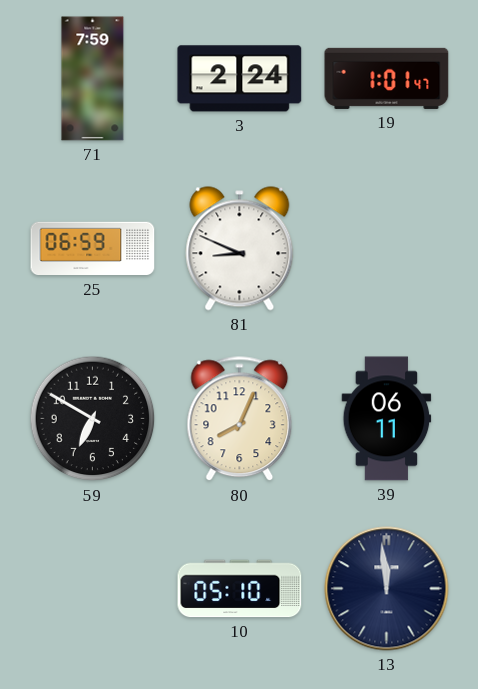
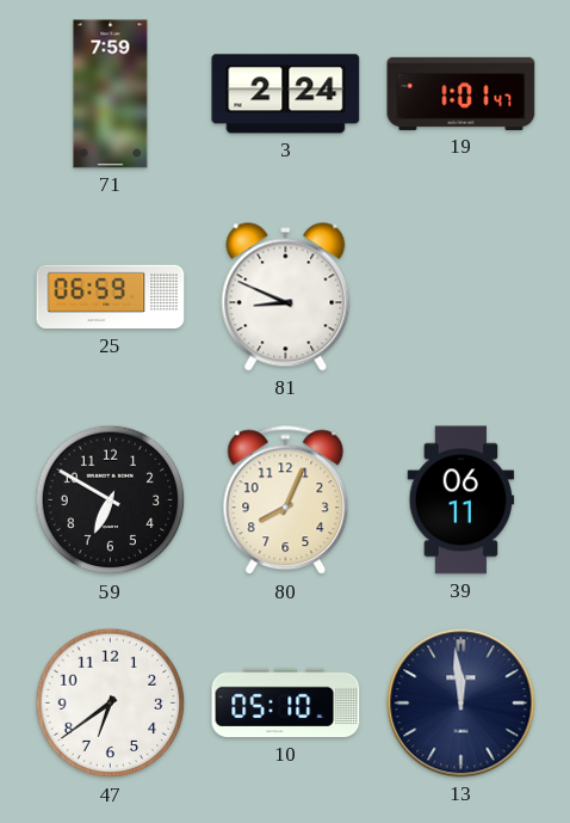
47: none -> 6:39
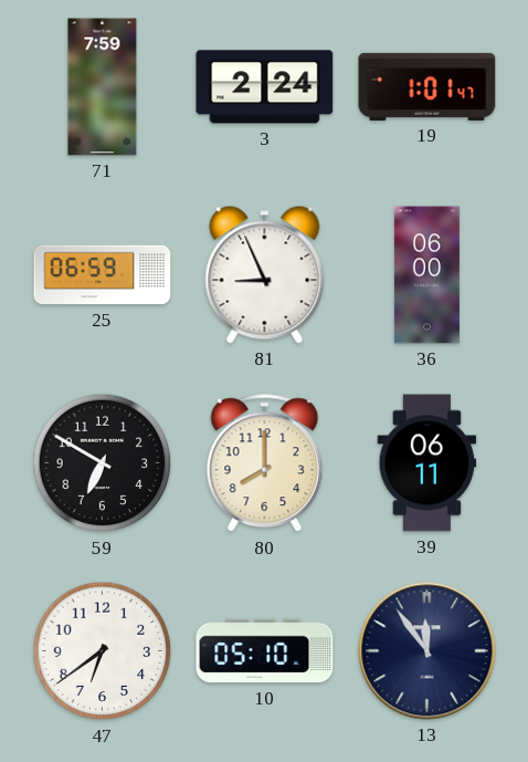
81: 8:49 -> 8:56
36: none -> 06:00
80: 8:04 -> 8:00
13: 11:59 -> 11:54
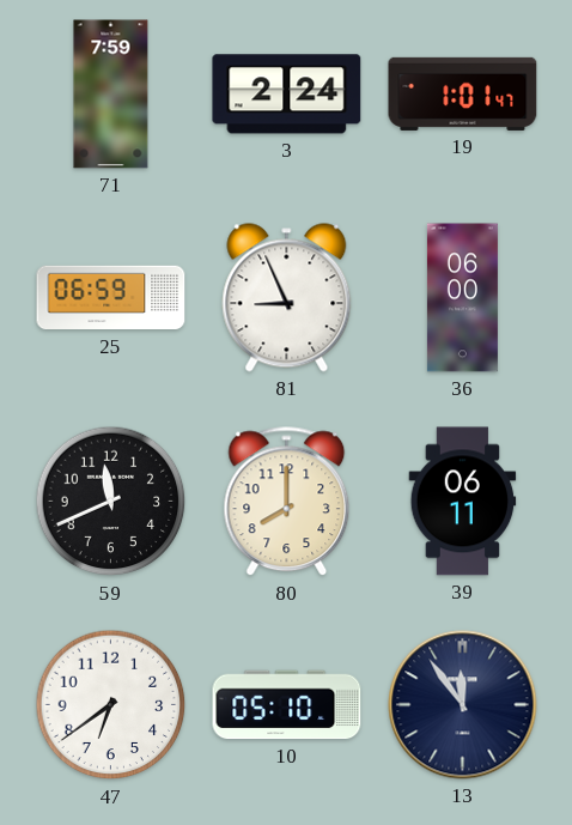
59: 6:50 -> 11:41
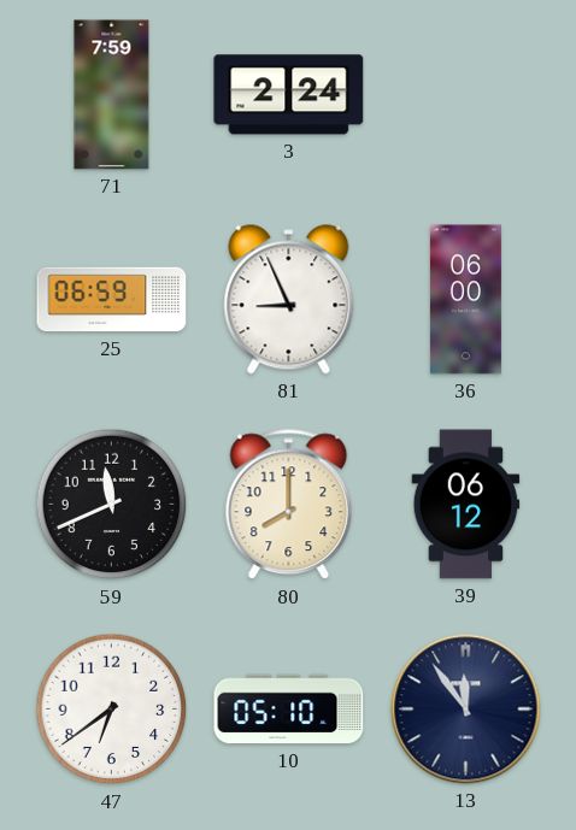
19: 1:01 -> none
39: 06:11 -> 06:12
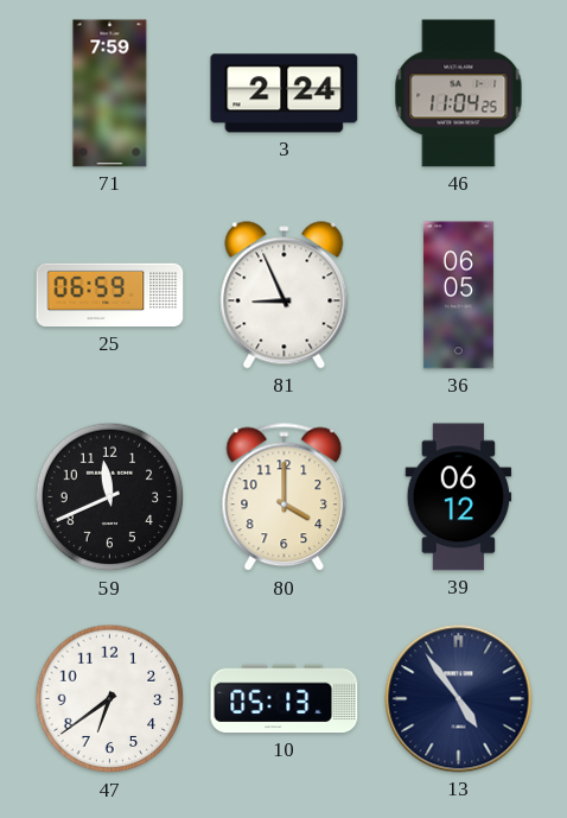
46: none -> 11:04
36: 06:00 -> 06:05
80: 8:00 -> 4:00
10: 05:10 -> 05:13
13: 11:54 -> 4:54
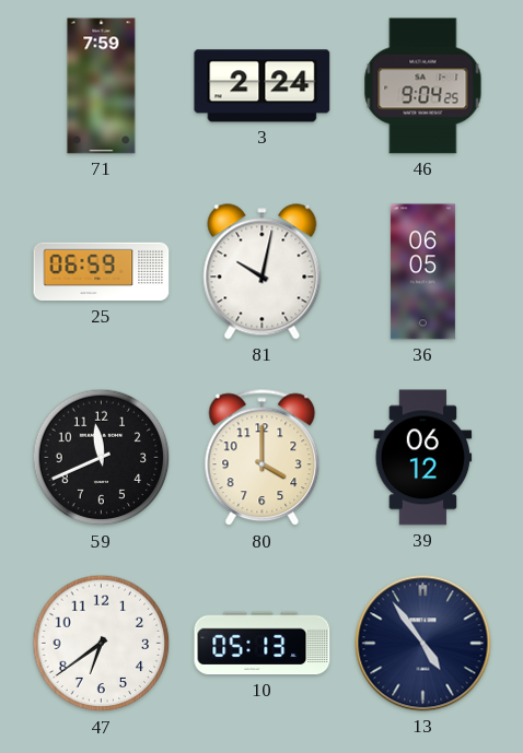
46: 11:04 -> 9:04
81: 8:56 -> 10:02
